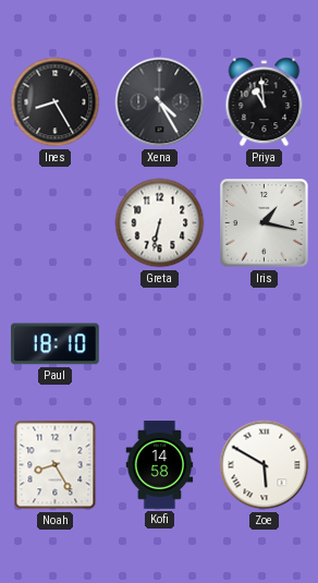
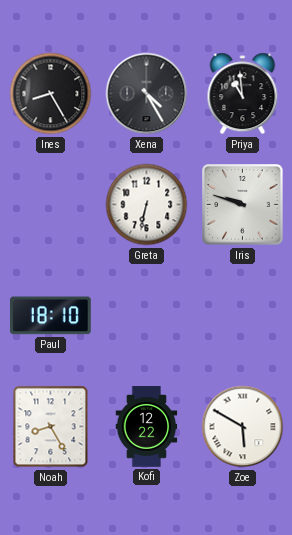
Iris: 1:17 -> 9:48
Kofi: 14:58 -> 12:22
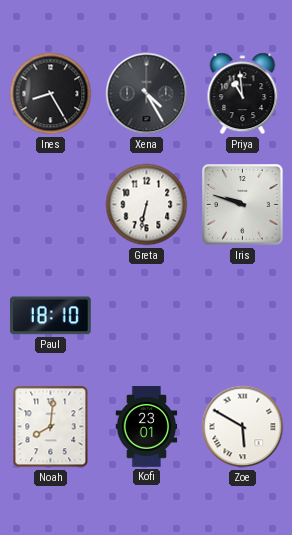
Noah: 8:25 -> 8:01
Kofi: 12:22 -> 23:01
